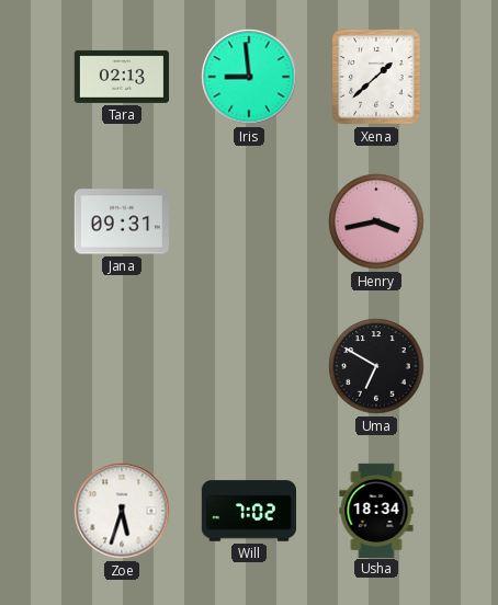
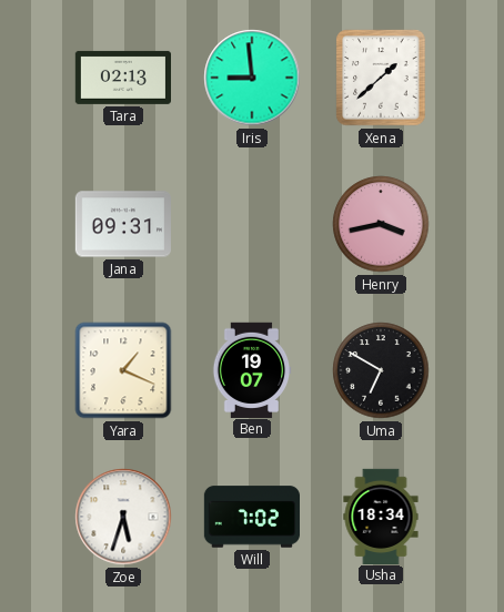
Yara: none -> 1:19
Ben: none -> 19:07
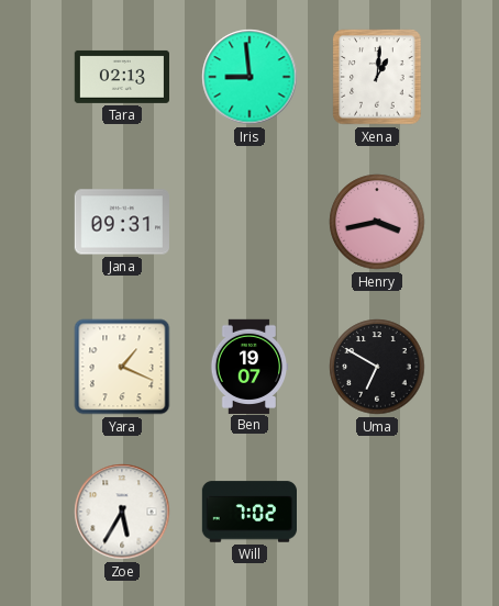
Xena: 1:38 -> 1:01
Zoe: 5:33 -> 5:35
Usha: 18:34 -> none
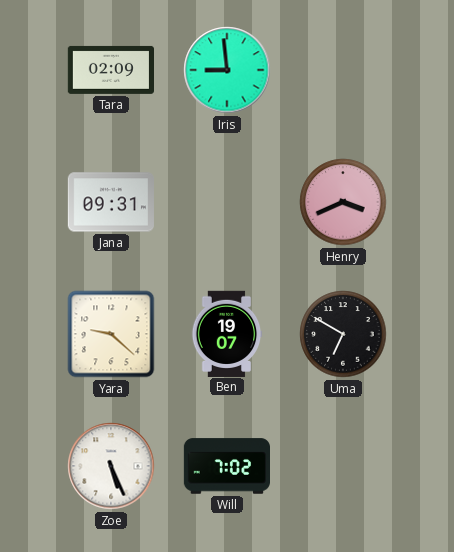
Tara: 02:13 -> 02:09
Xena: 1:01 -> none
Henry: 3:43 -> 3:41
Yara: 1:19 -> 9:22
Zoe: 5:35 -> 5:26
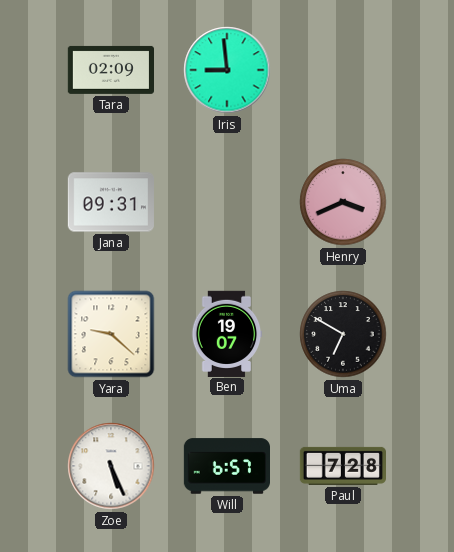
Will: 7:02 -> 6:57
Paul: none -> 7:28
